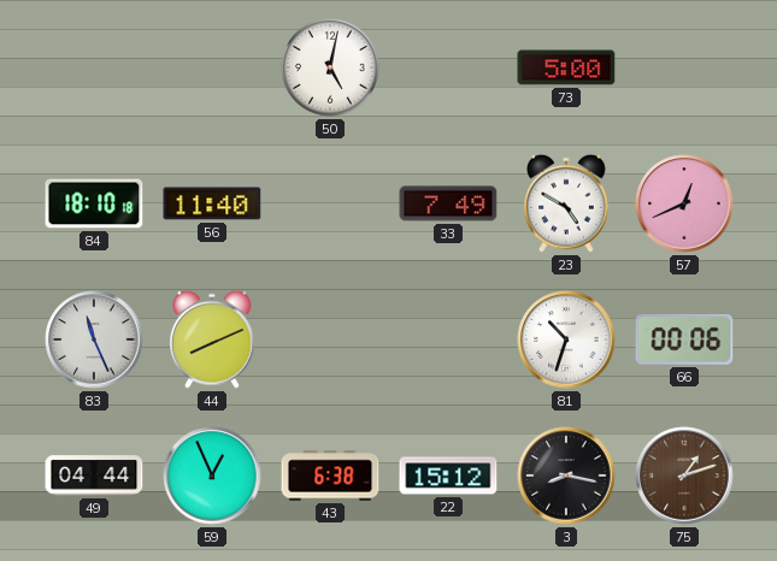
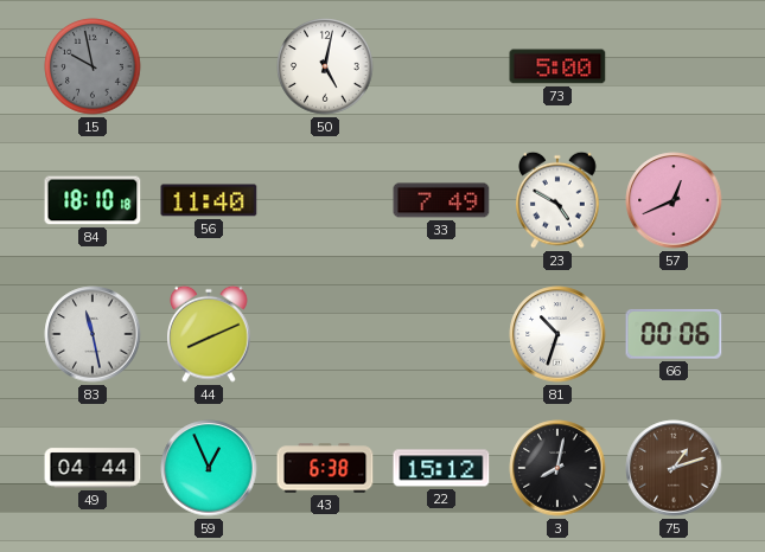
15: none -> 9:58
83: 11:26 -> 11:28
3: 8:17 -> 8:02
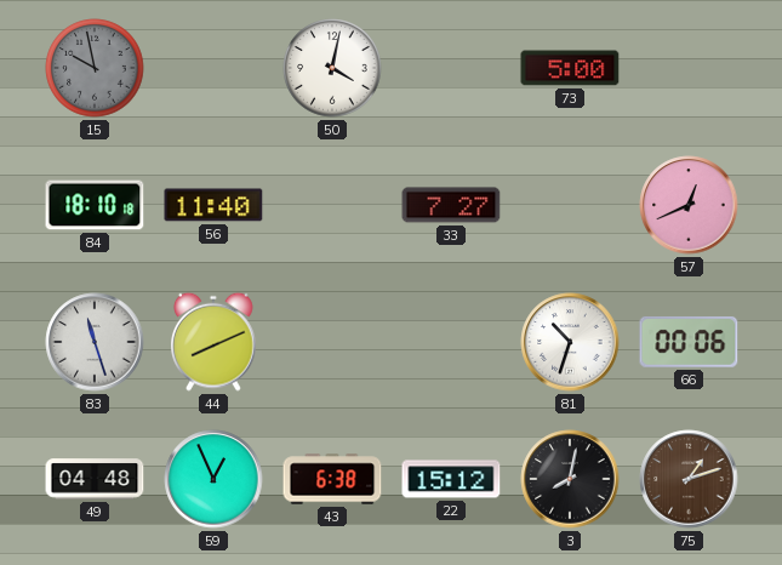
50: 5:02 -> 4:02
33: 7:49 -> 7:27
23: 4:50 -> none
83: 11:28 -> 11:27
49: 04:44 -> 04:48
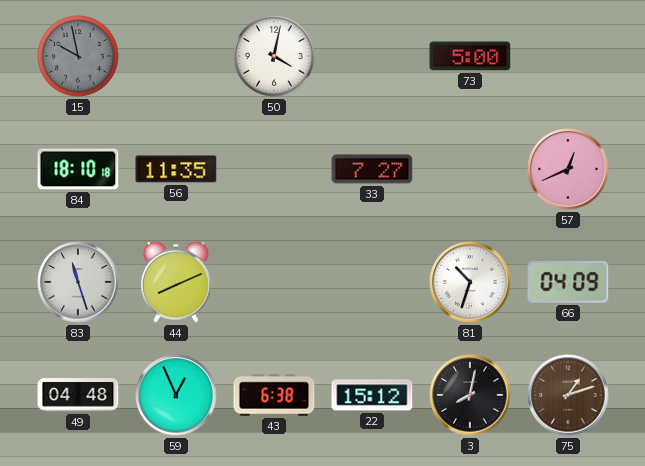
56: 11:40 -> 11:35
66: 00:06 -> 04:09
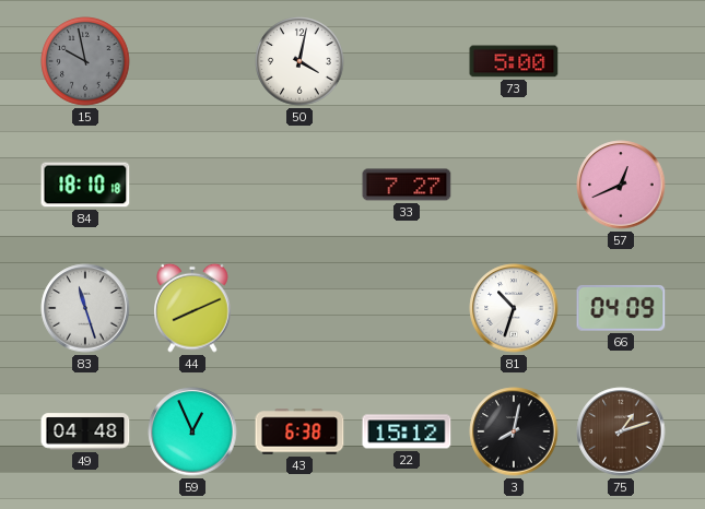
56: 11:35 -> none
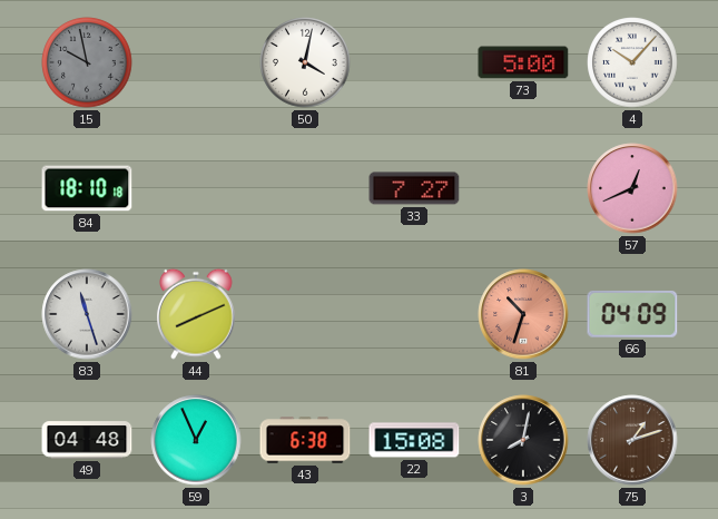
4: none -> 10:07
81 dial: white -> salmon
22: 15:12 -> 15:08
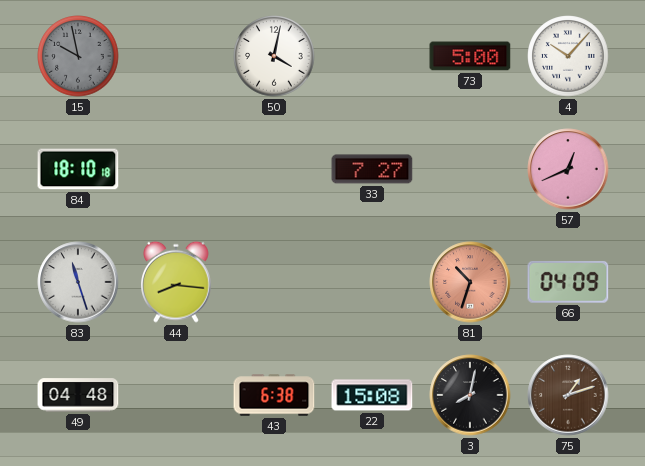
44: 8:11 -> 8:16
59: 12:56 -> none
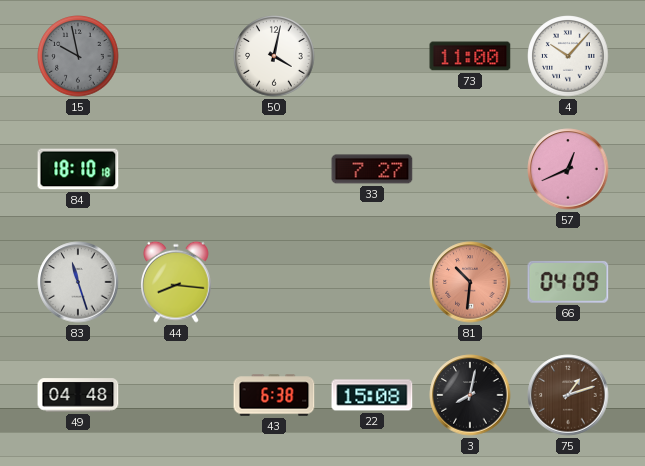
73: 5:00 -> 11:00
81: 10:33 -> 10:31
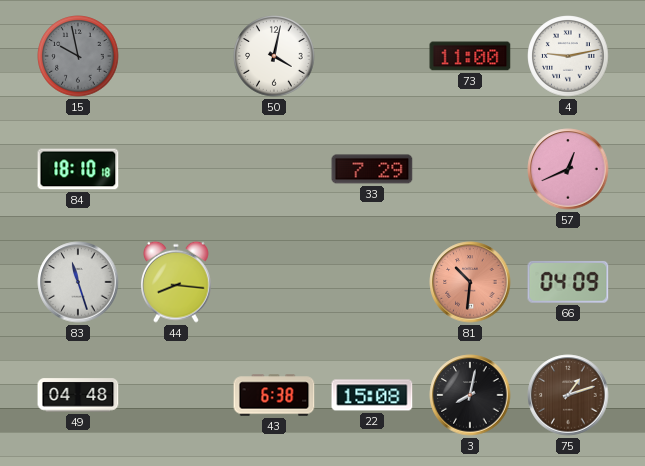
4: 10:07 -> 9:13
33: 7:27 -> 7:29
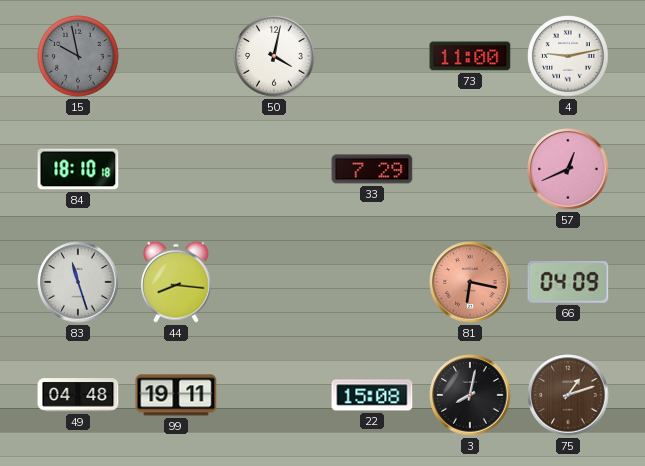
81: 10:31 -> 6:17
99: none -> 19:11
43: 6:38 -> none
